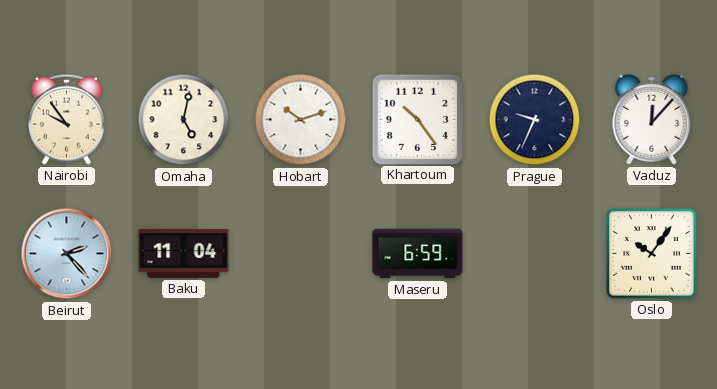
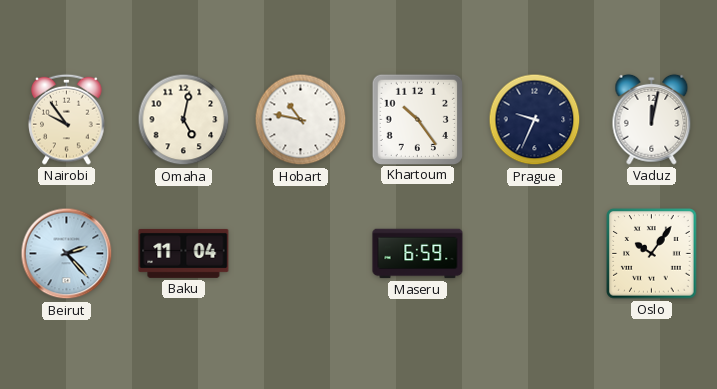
Hobart: 10:12 -> 10:47
Vaduz: 12:07 -> 12:02
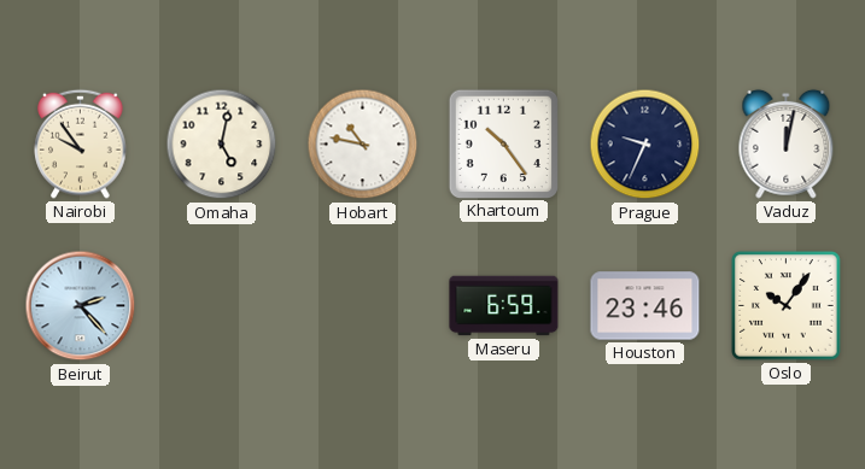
Baku: 11:04 -> none
Houston: none -> 23:46
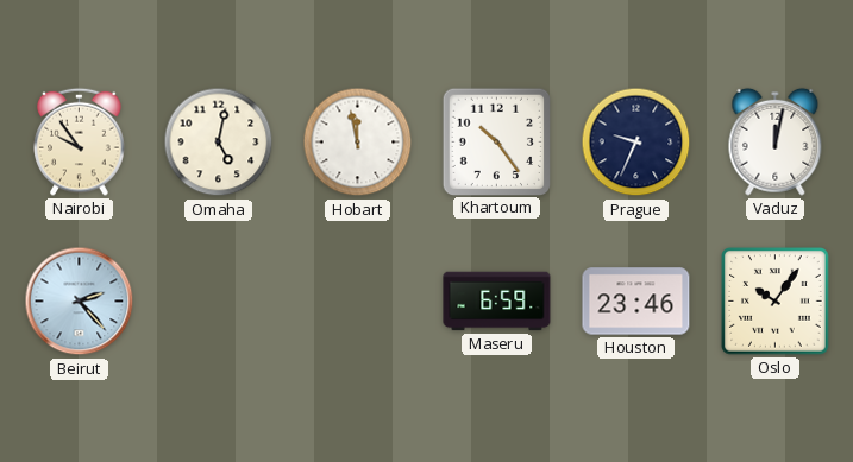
Hobart: 10:47 -> 11:58
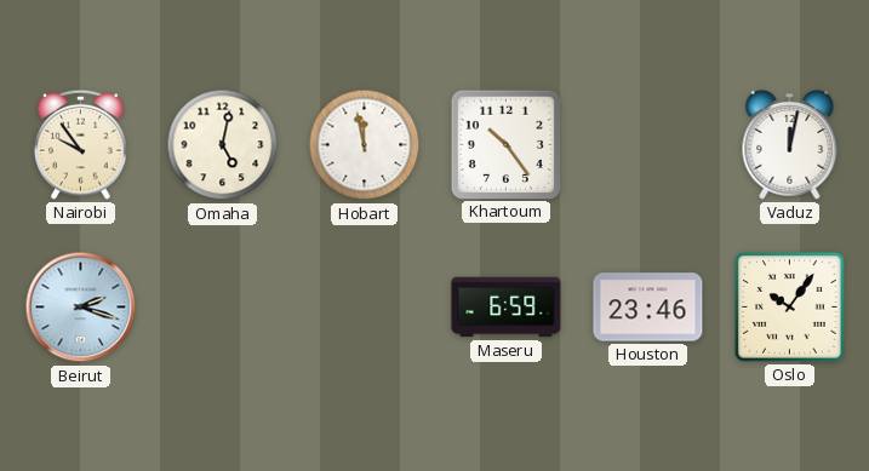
Prague: 9:34 -> none
Beirut: 2:23 -> 2:18
